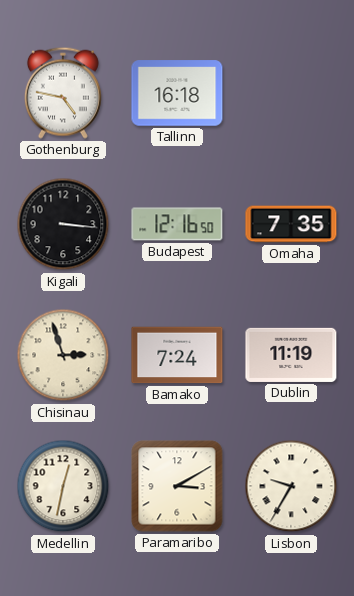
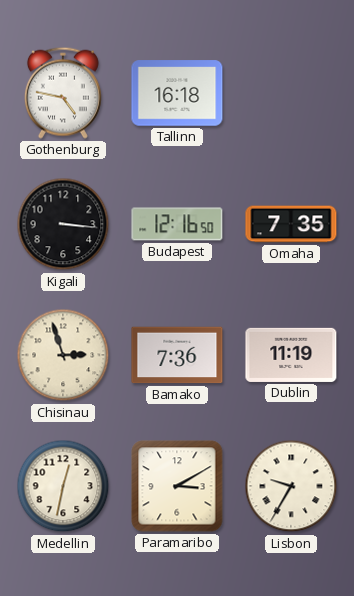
Bamako: 7:24 -> 7:36
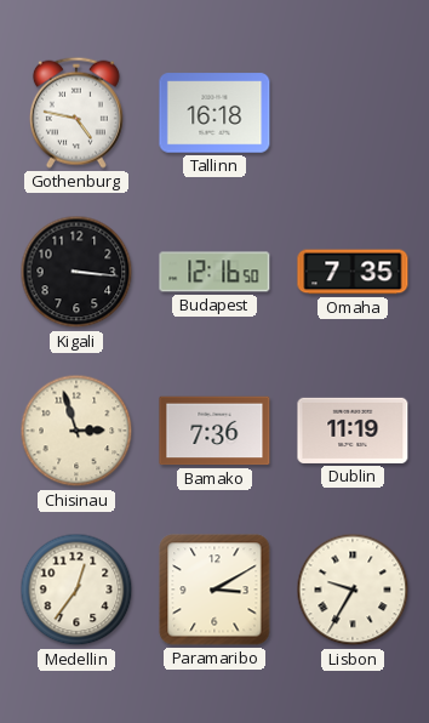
Medellin: 12:32 -> 12:36
